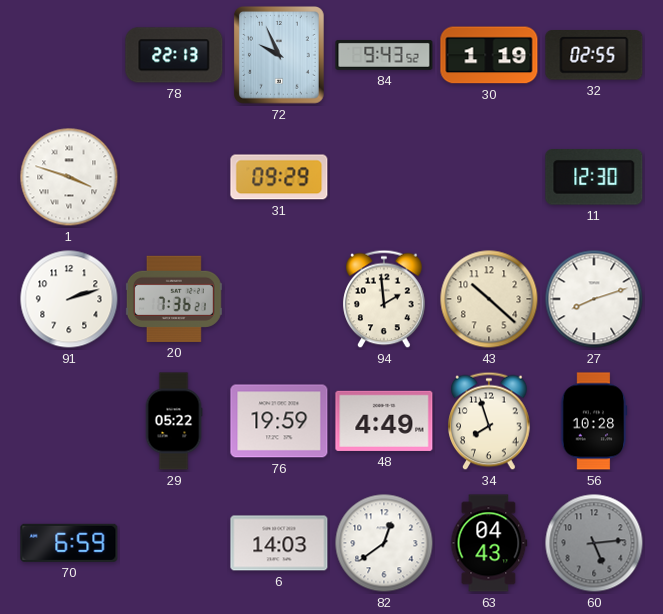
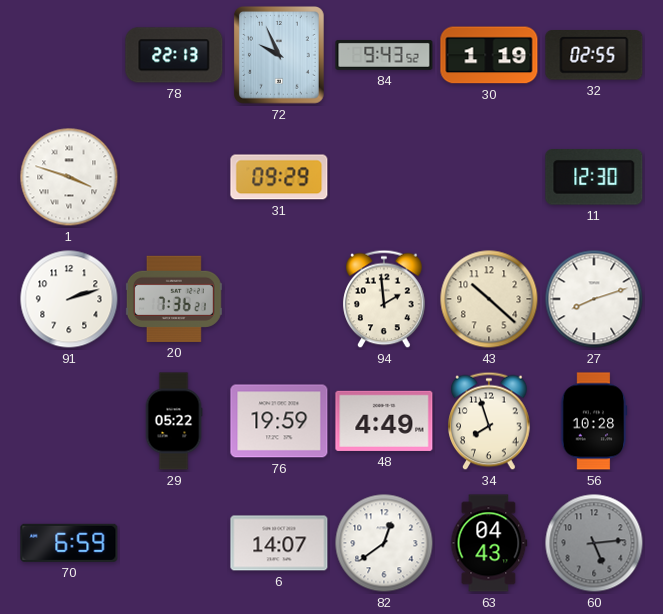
6: 14:03 -> 14:07
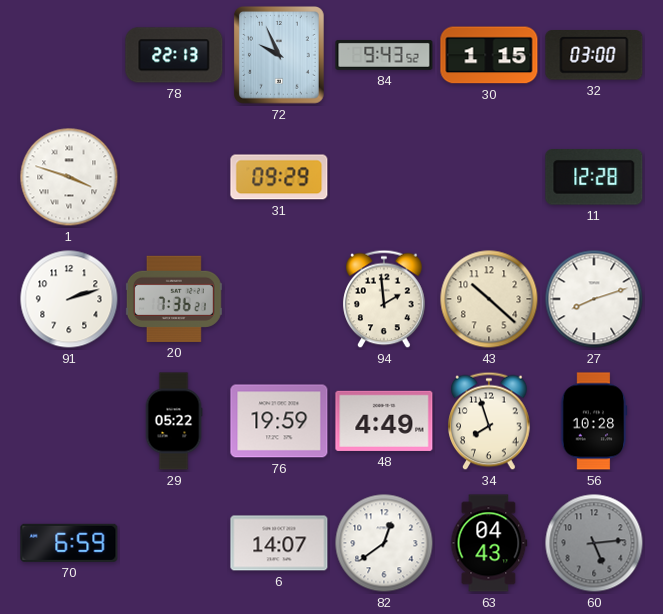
30: 1:19 -> 1:15
32: 02:55 -> 03:00
11: 12:30 -> 12:28
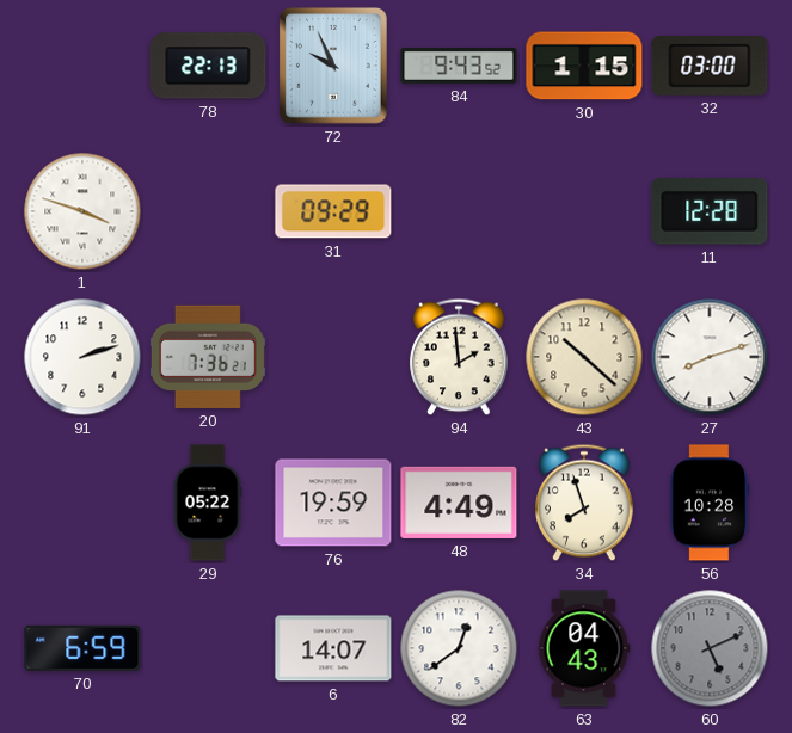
60: 5:14 -> 5:11
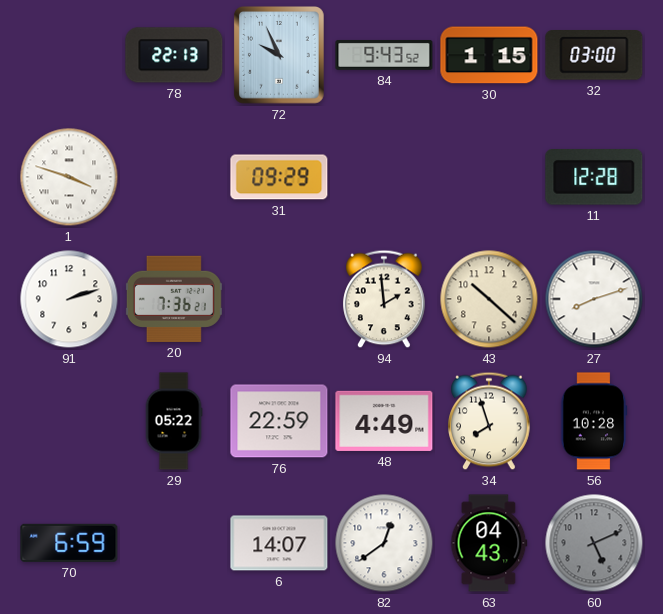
76: 19:59 -> 22:59
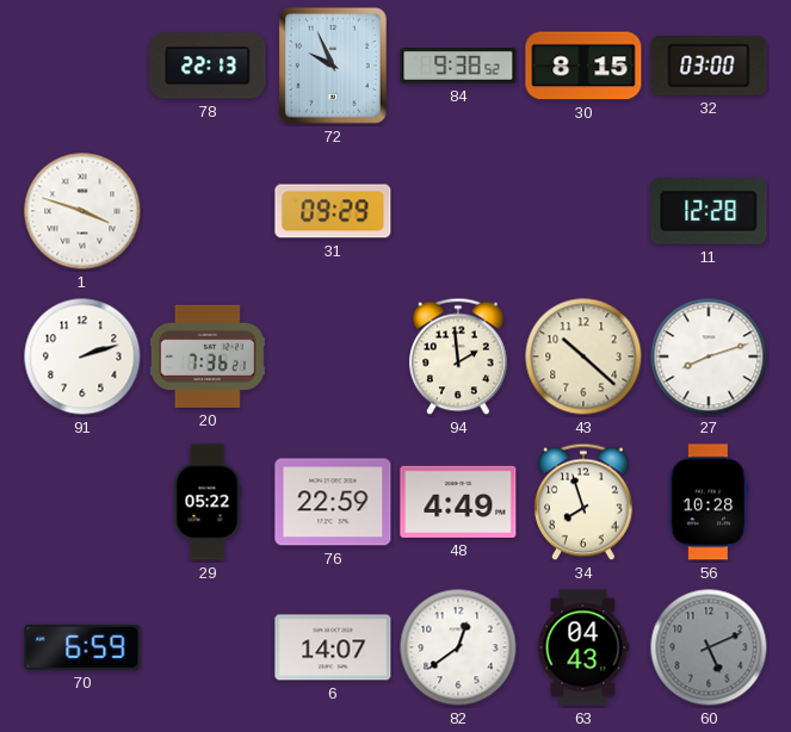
84: 9:43 -> 9:38
30: 1:15 -> 8:15
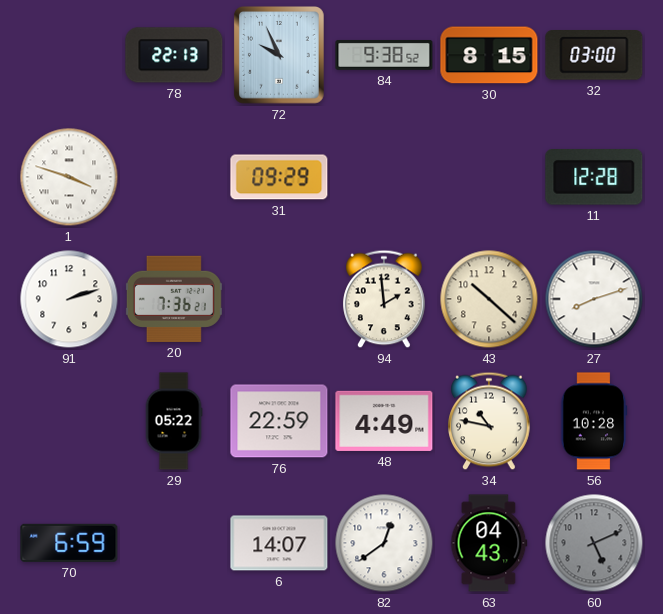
34: 7:57 -> 10:47
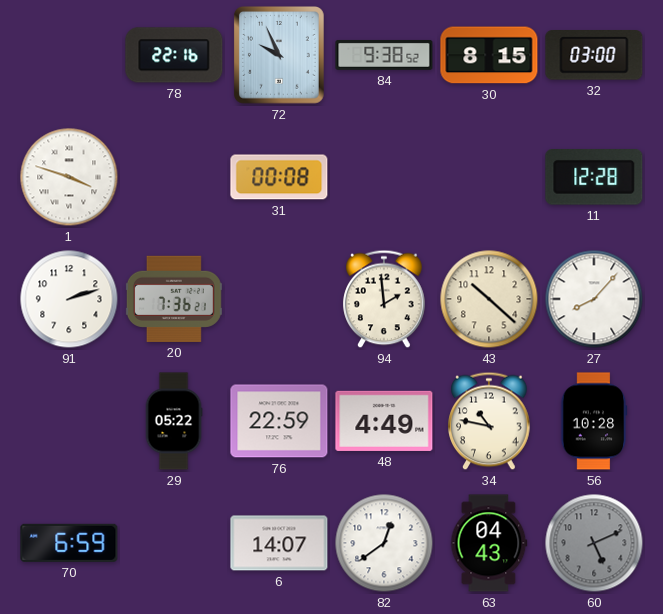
78: 22:13 -> 22:16
31: 09:29 -> 00:08
27: 8:12 -> 8:07
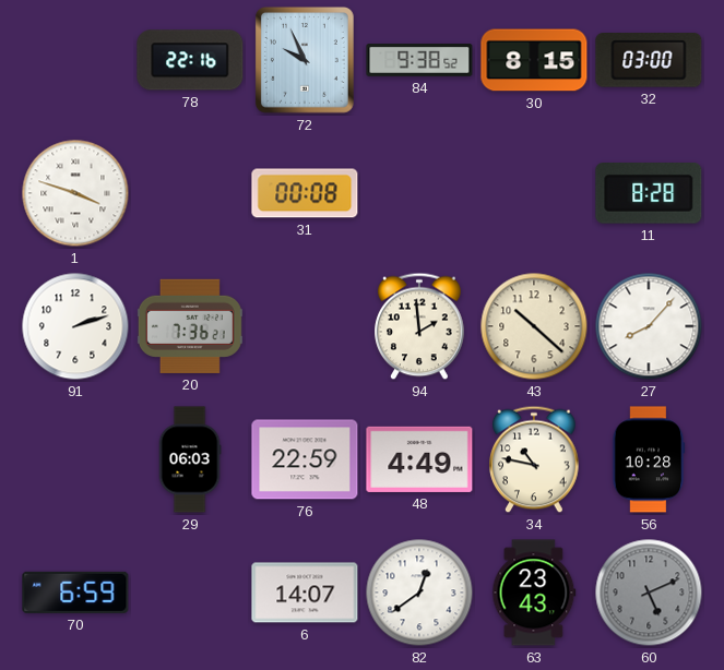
11: 12:28 -> 8:28
29: 05:22 -> 06:03
63: 04:43 -> 23:43
